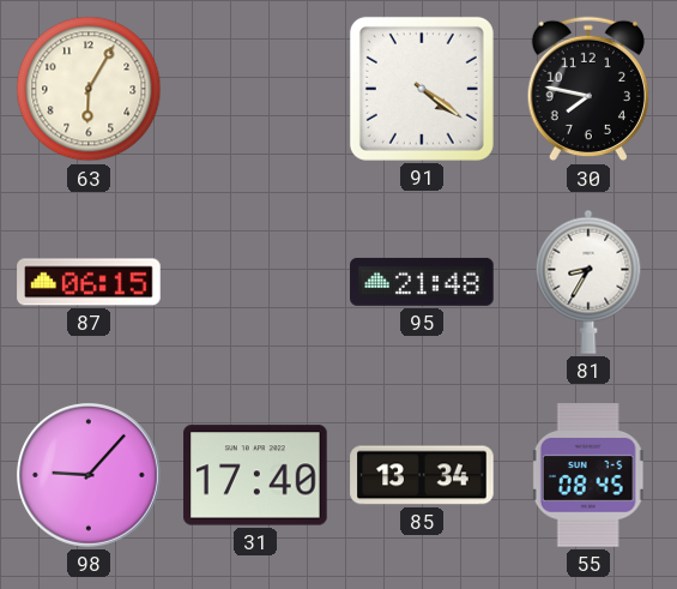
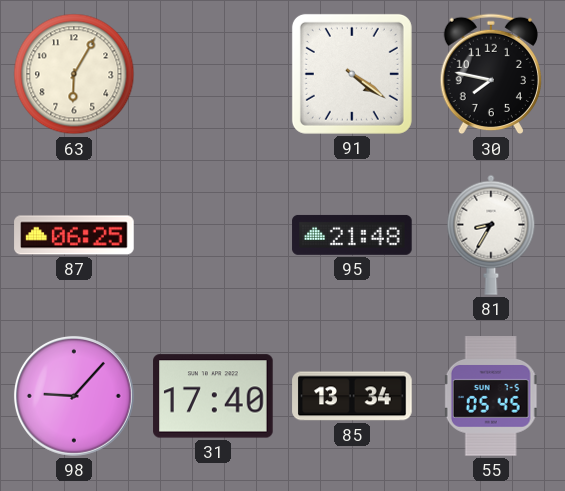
87: 06:15 -> 06:25
55: 08:45 -> 05:45
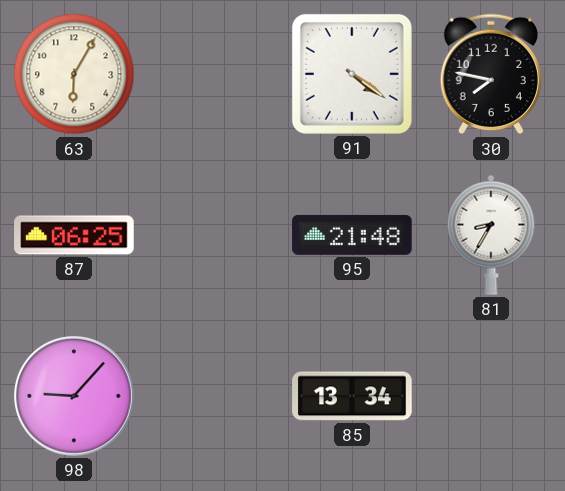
31: 17:40 -> none
55: 05:45 -> none
